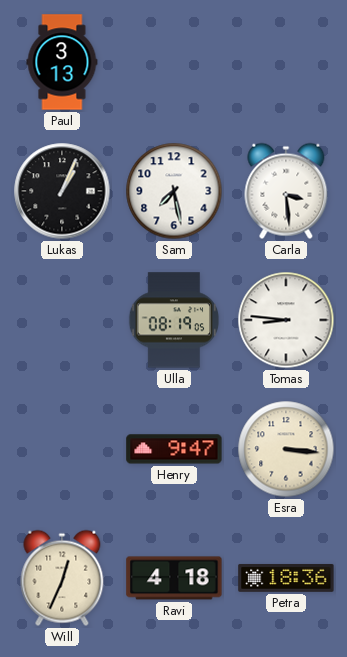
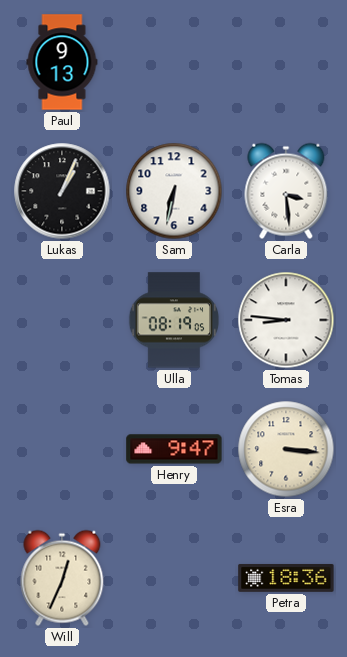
Paul: 3:13 -> 9:13
Sam: 7:28 -> 6:32
Ravi: 4:18 -> none
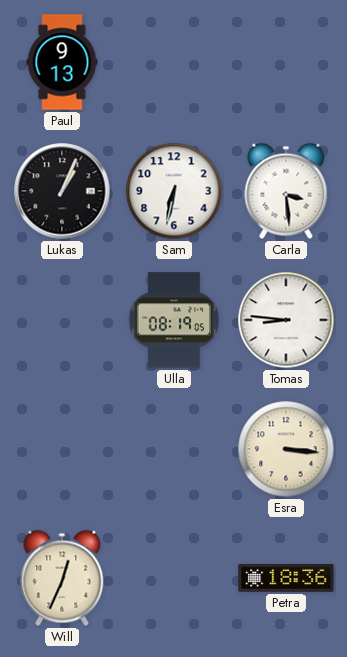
Henry: 9:47 -> none
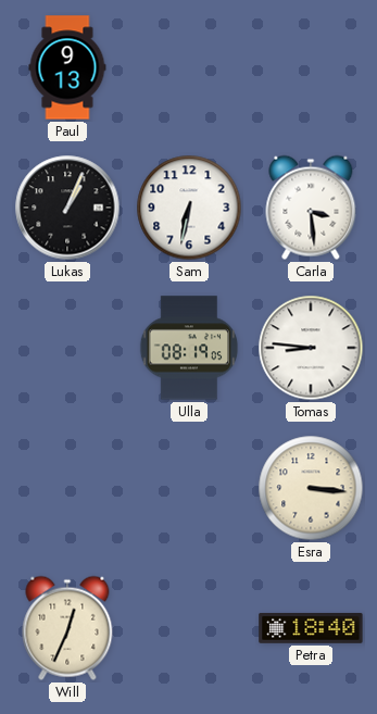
Petra: 18:36 -> 18:40
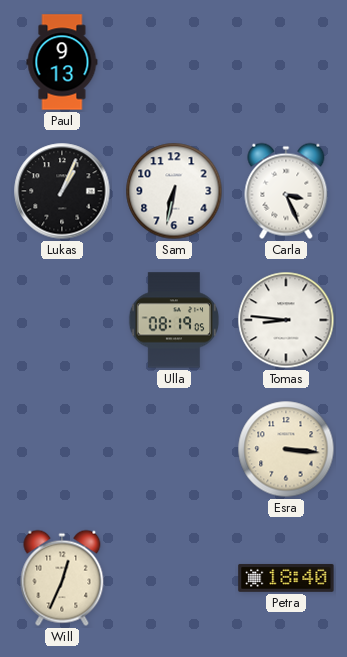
Carla: 3:29 -> 3:26
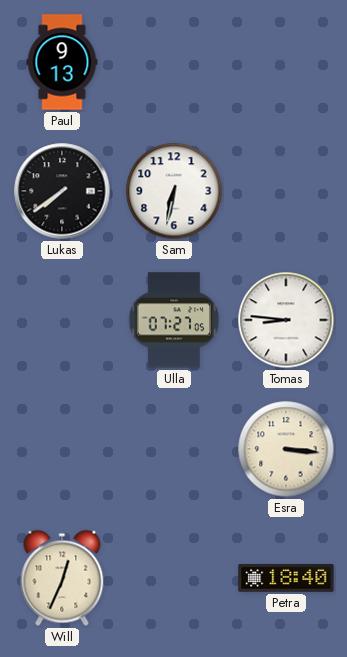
Lukas: 1:04 -> 7:39
Carla: 3:26 -> none
Ulla: 08:19 -> 07:27
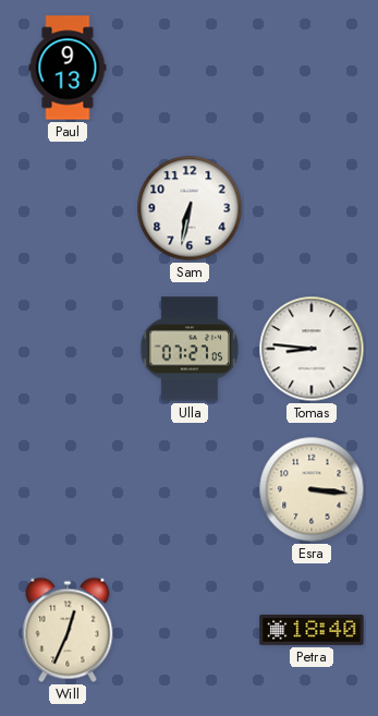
Lukas: 7:39 -> none
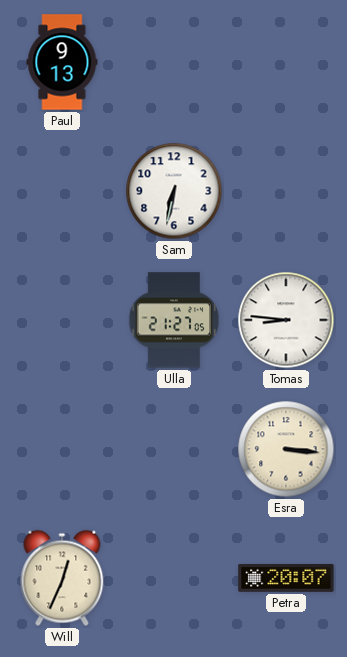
Ulla: 07:27 -> 21:27
Petra: 18:40 -> 20:07
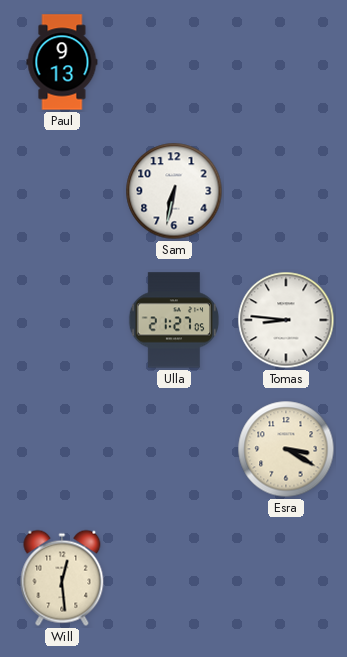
Esra: 3:16 -> 3:20
Will: 12:34 -> 12:29
Petra: 20:07 -> none
